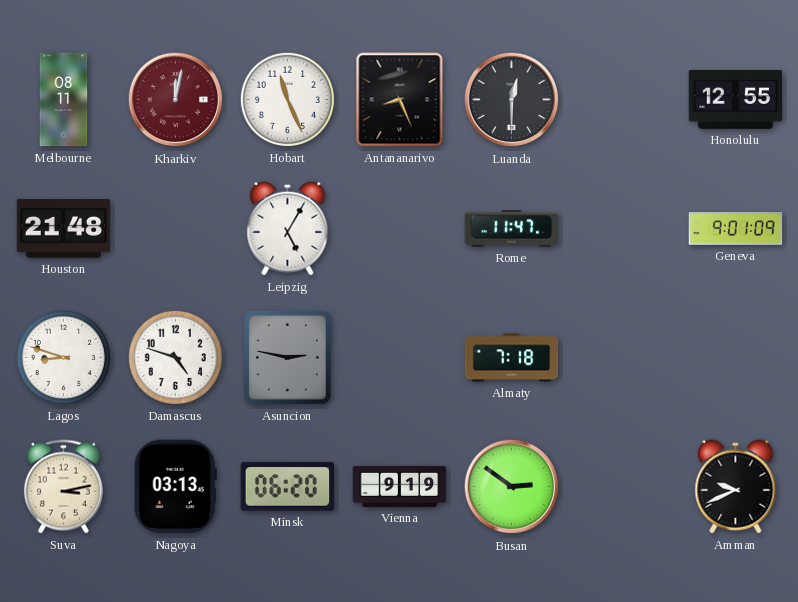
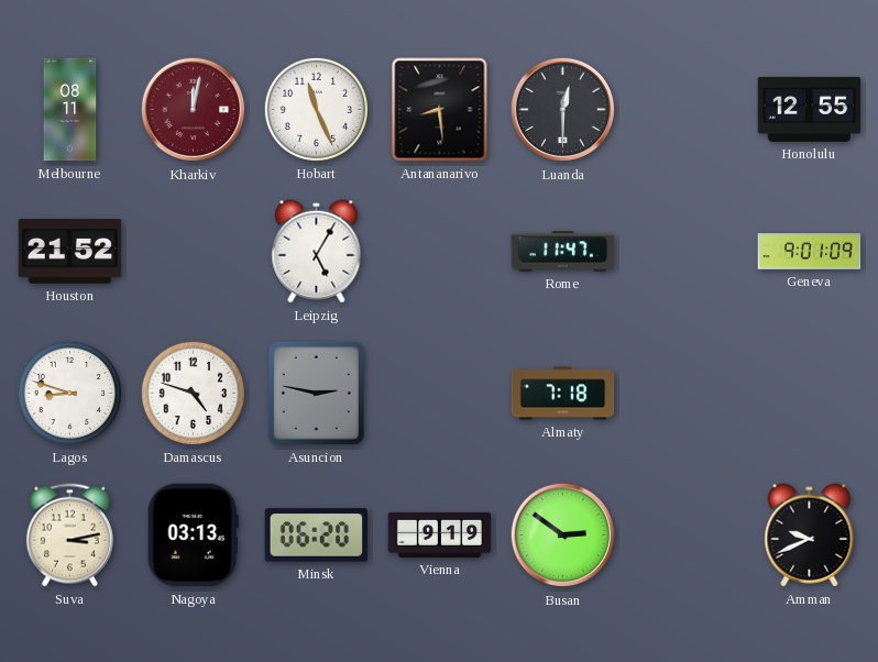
Antananarivo: 8:26 -> 8:29
Houston: 21:48 -> 21:52
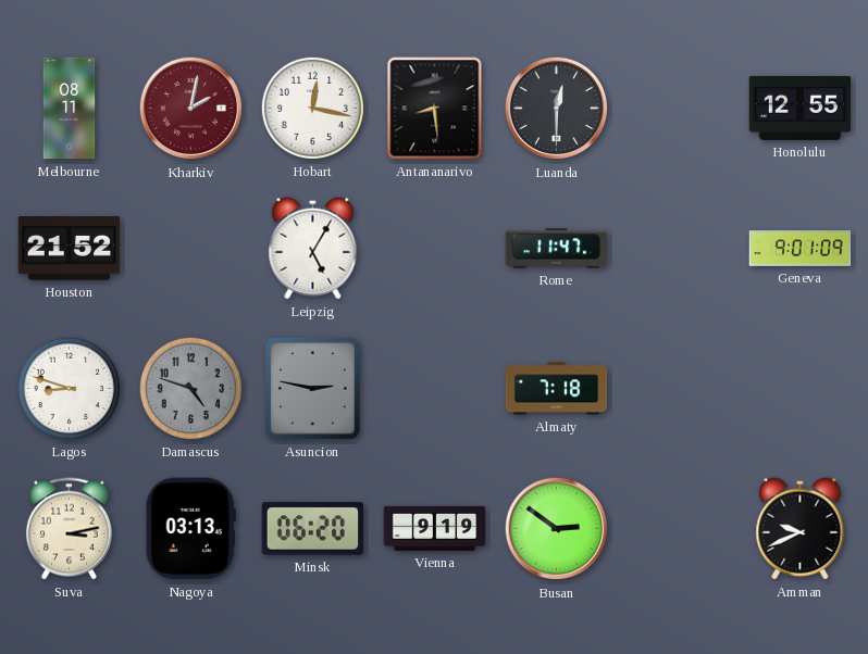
Kharkiv: 12:02 -> 2:02
Hobart: 11:26 -> 12:17
Damascus dial: white -> grey
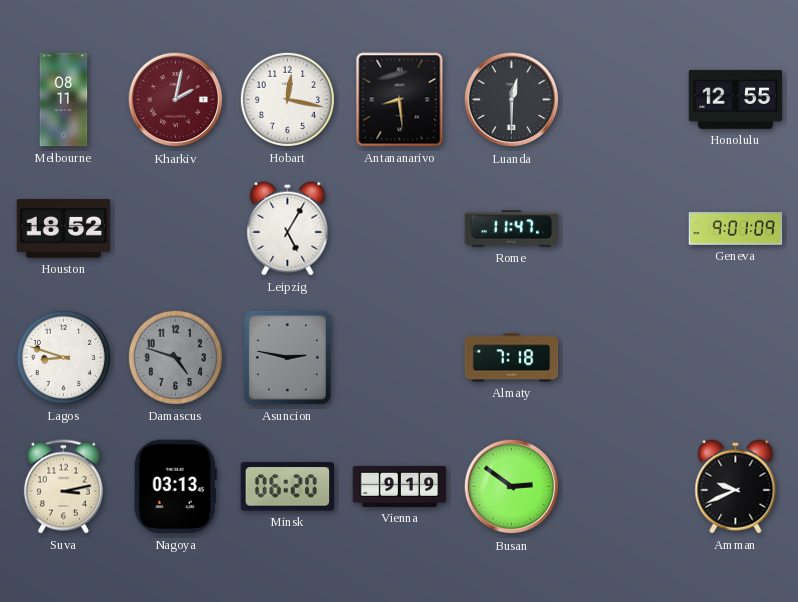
Houston: 21:52 -> 18:52
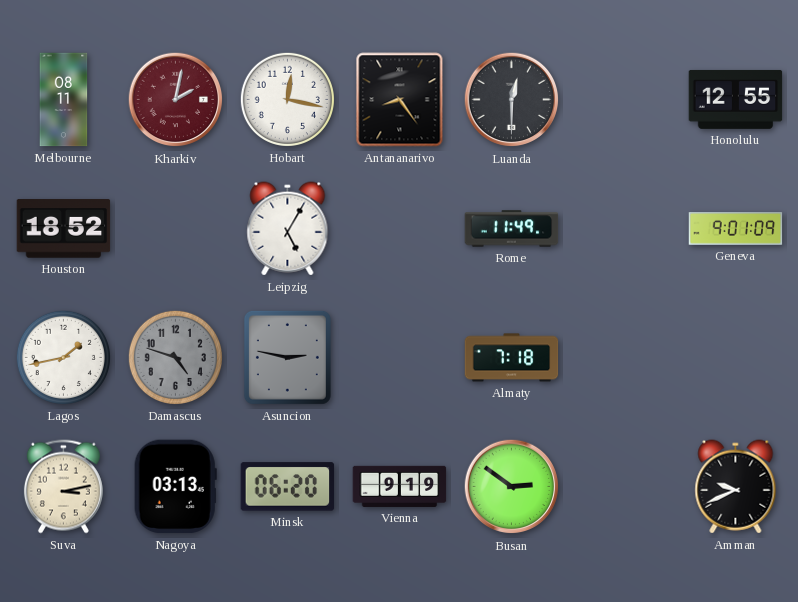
Antananarivo: 8:29 -> 8:24
Rome: 11:47 -> 11:49
Lagos: 8:48 -> 1:43
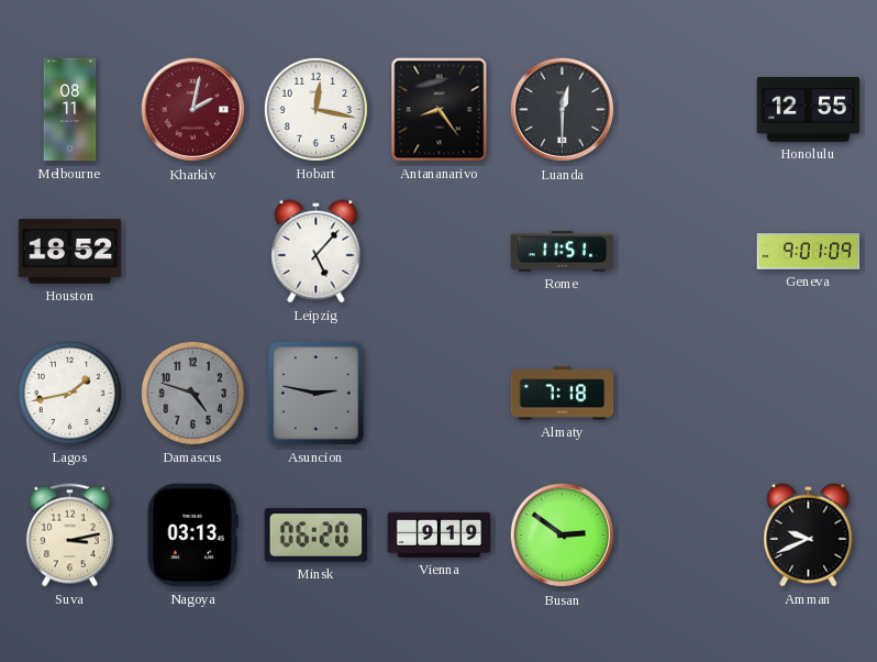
Leipzig: 5:05 -> 5:07
Rome: 11:49 -> 11:51
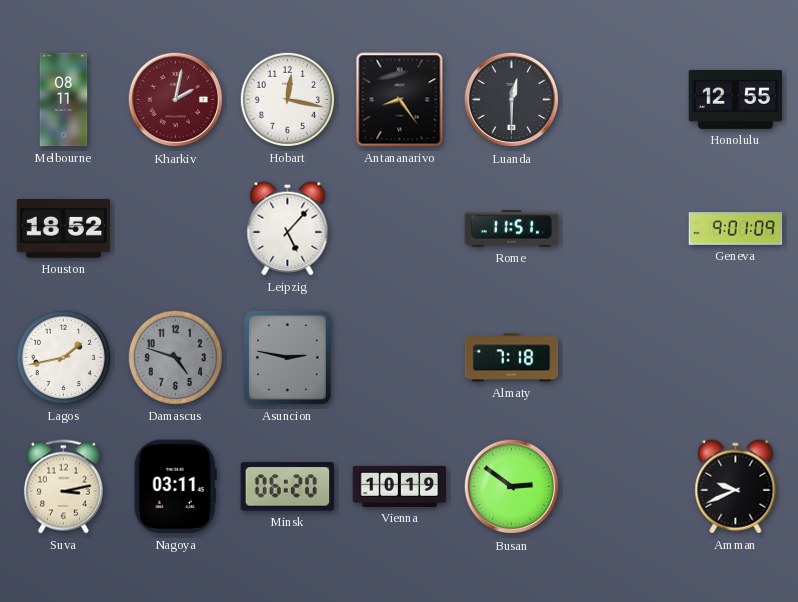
Nagoya: 03:13 -> 03:11
Vienna: 9:19 -> 10:19
